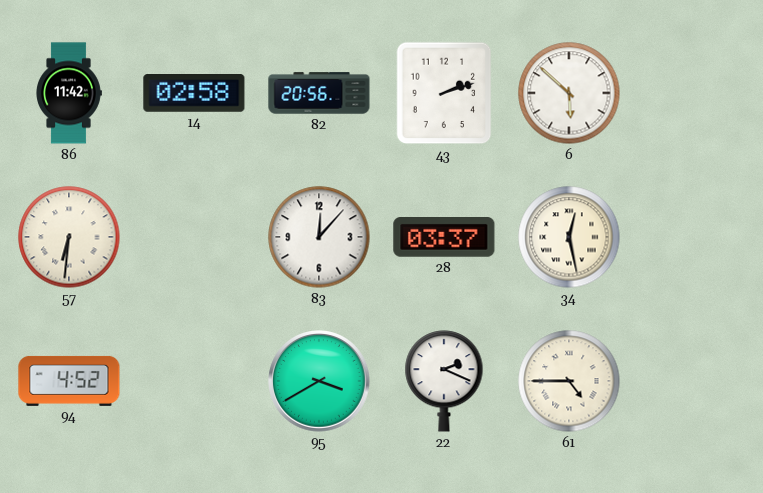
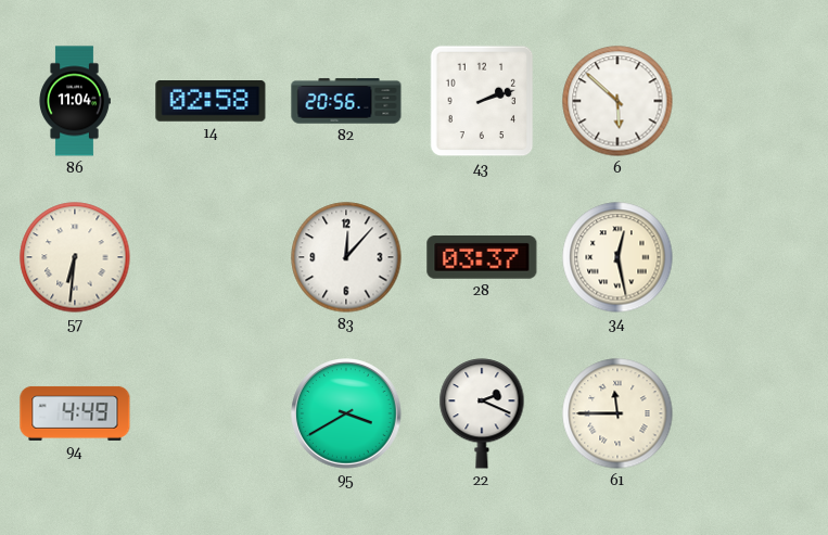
86: 11:42 -> 11:04
94: 4:52 -> 4:49
61: 4:45 -> 11:45
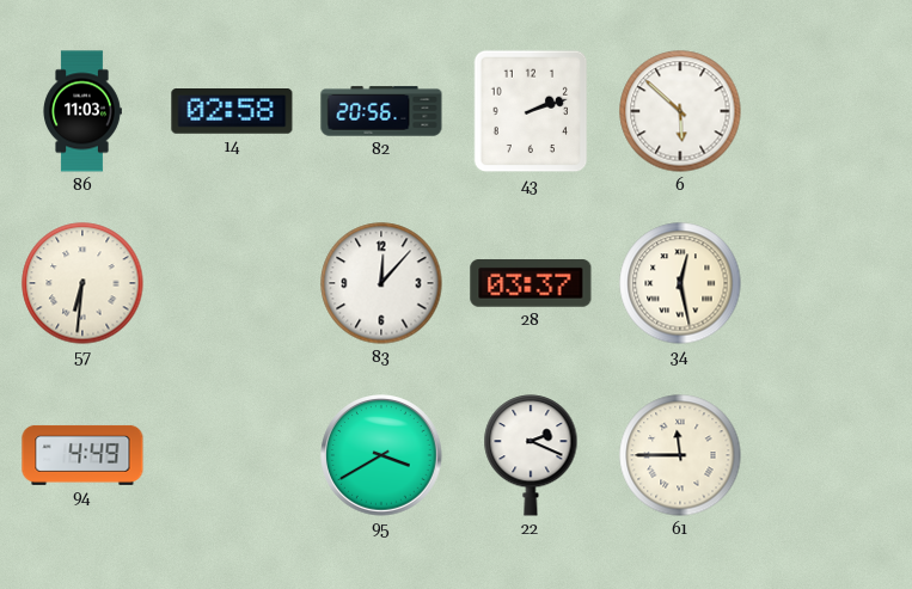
86: 11:04 -> 11:03
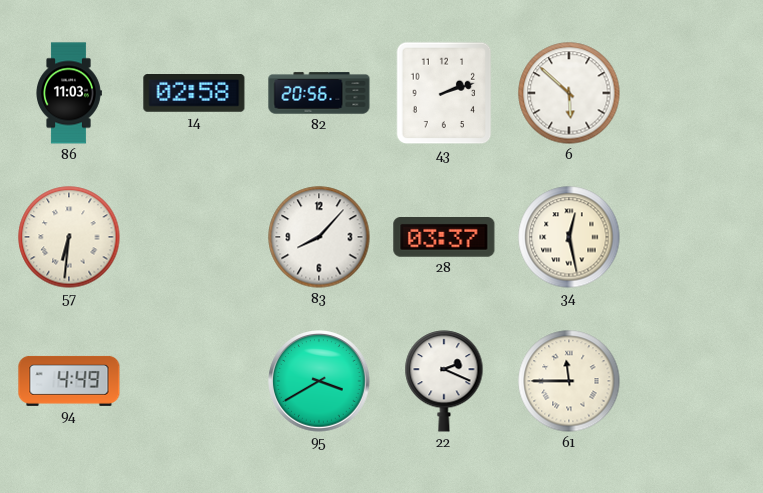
83: 12:07 -> 8:07
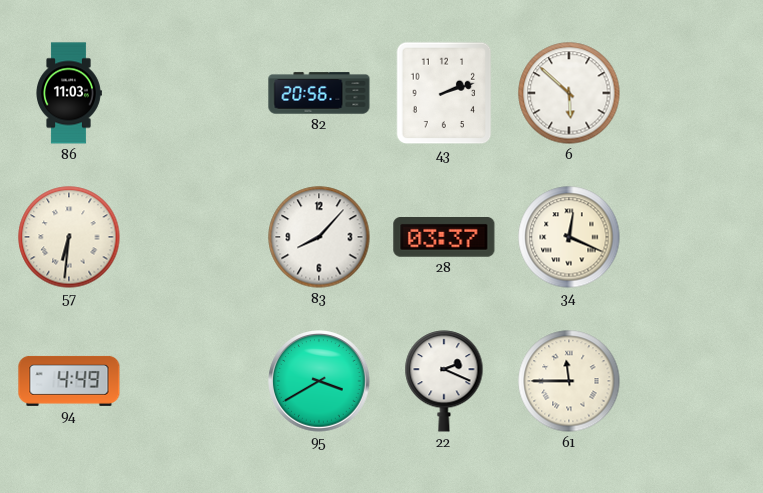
14: 02:58 -> none
34: 12:28 -> 12:19
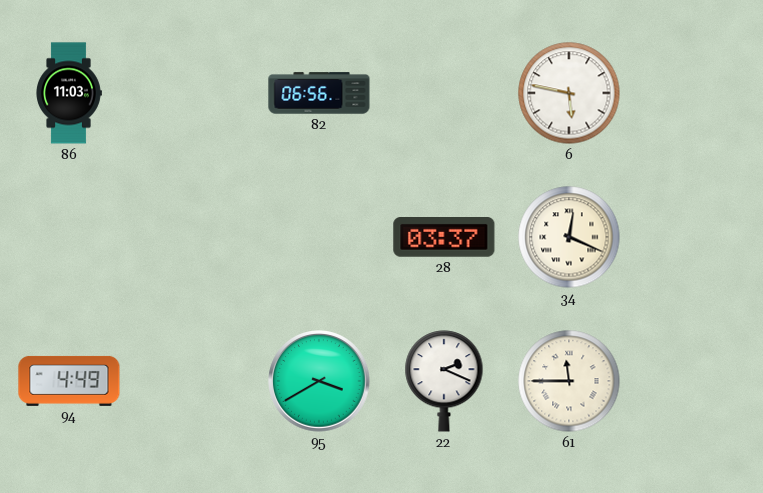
82: 20:56 -> 06:56
43: 2:12 -> none
6: 5:52 -> 5:47
57: 6:31 -> none
83: 8:07 -> none
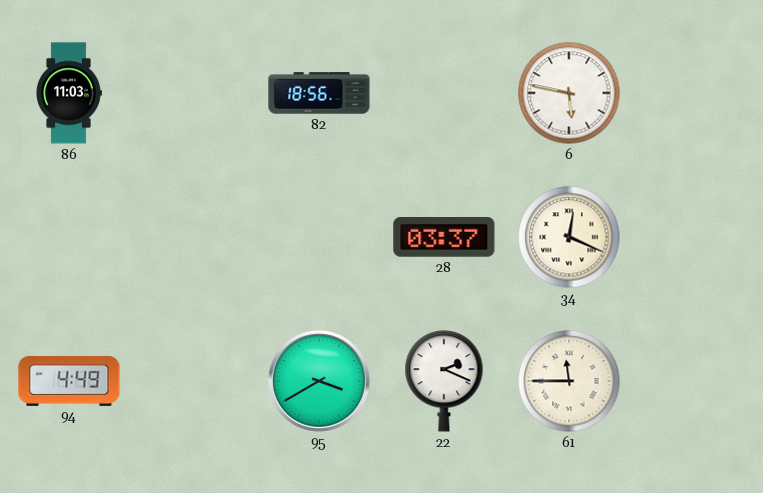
82: 06:56 -> 18:56
